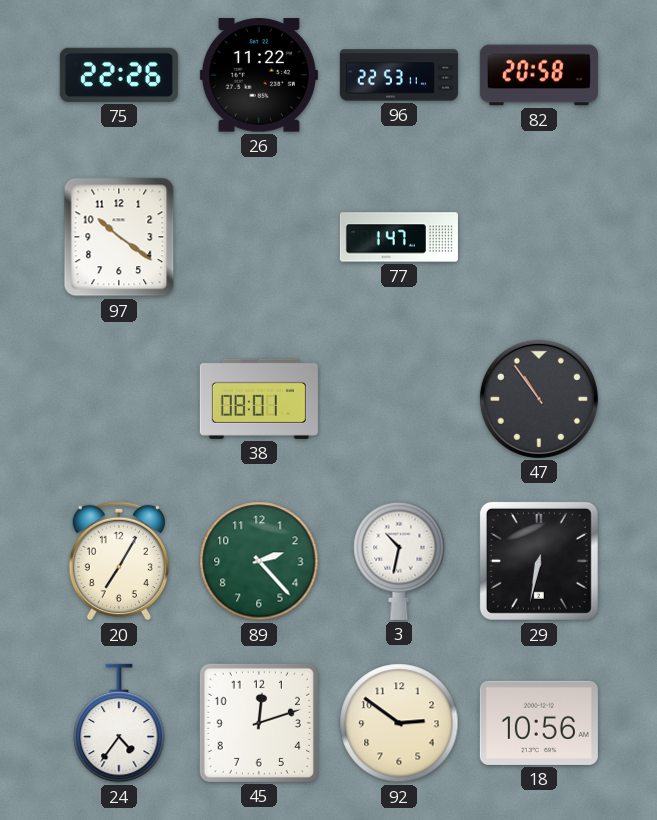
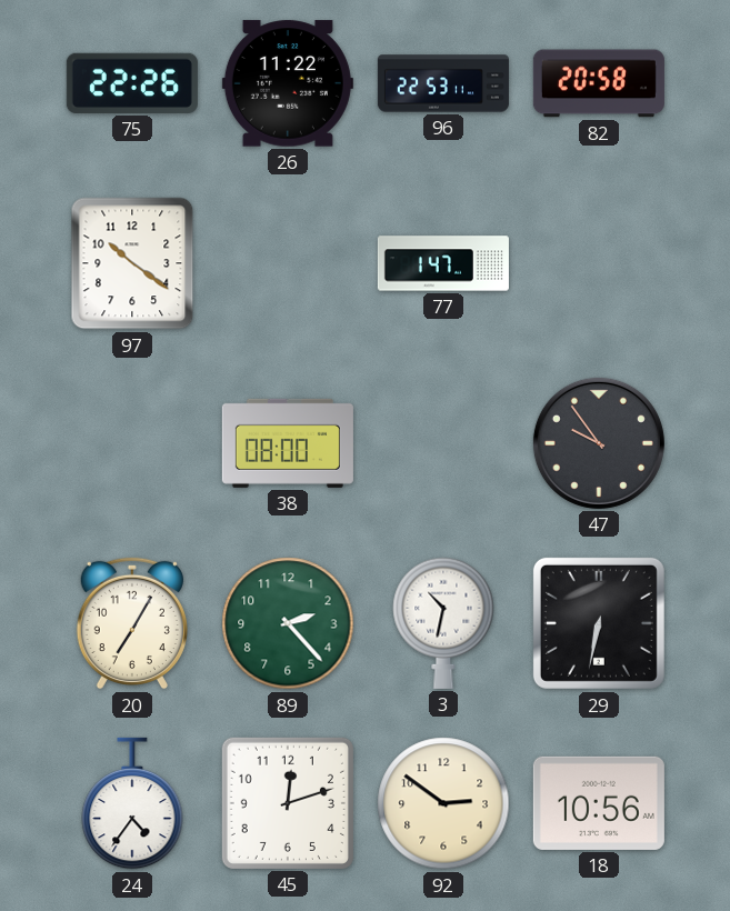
38: 08:01 -> 08:00
47: 10:54 -> 9:54
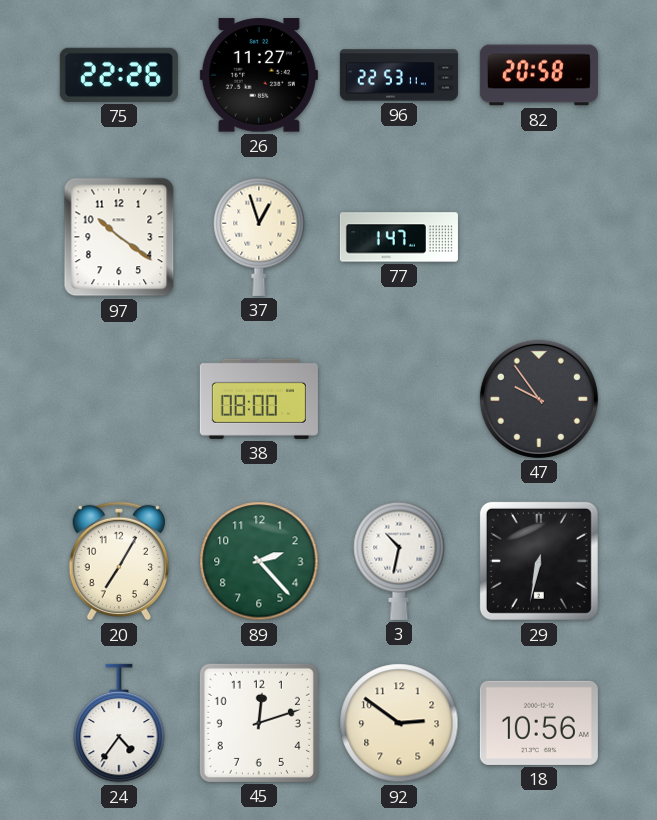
26: 11:22 -> 11:27
37: none -> 12:57
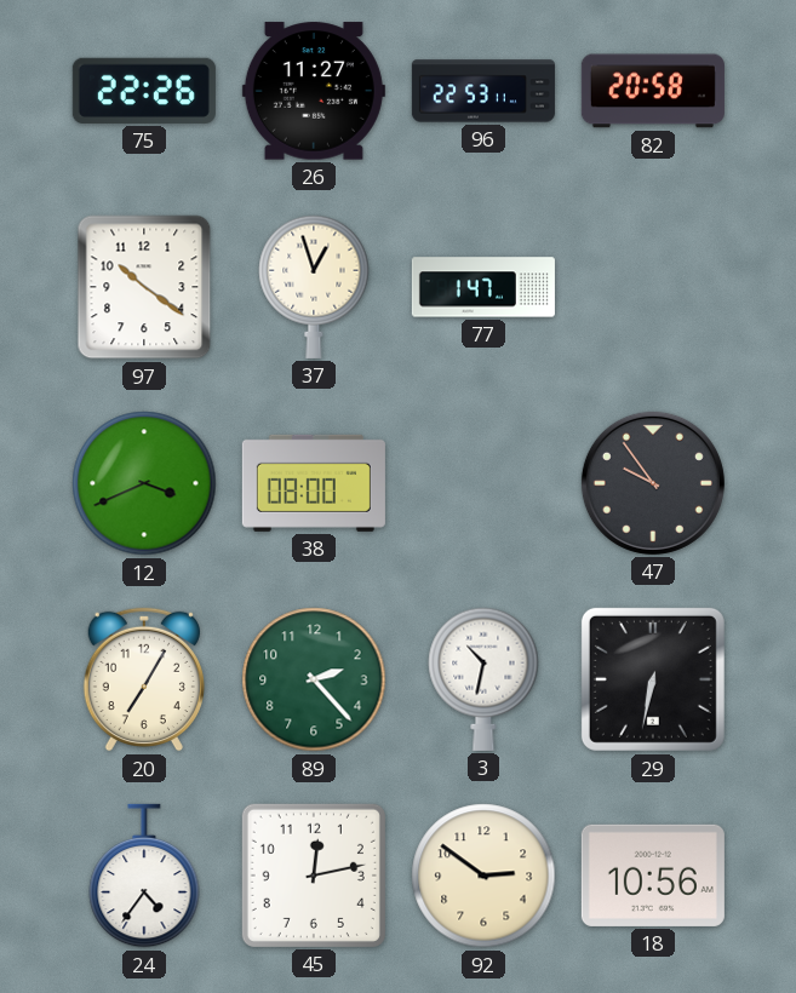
12: none -> 3:41
45: 12:12 -> 12:13
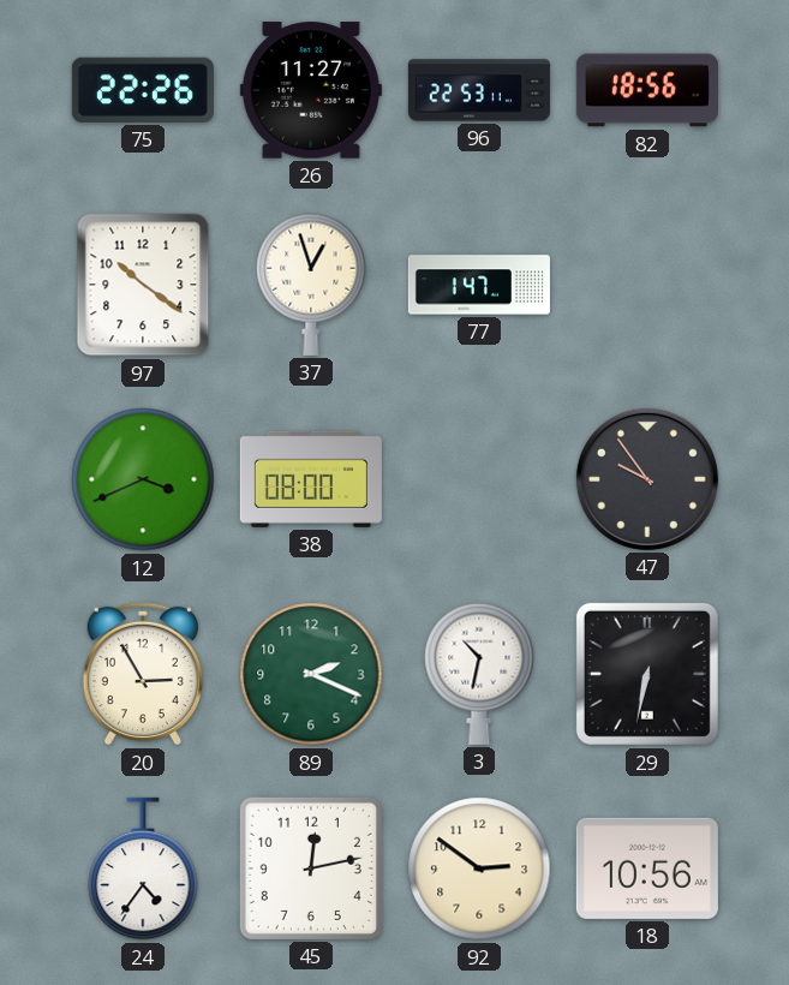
82: 20:58 -> 18:56
20: 7:05 -> 2:55
89: 2:23 -> 2:19
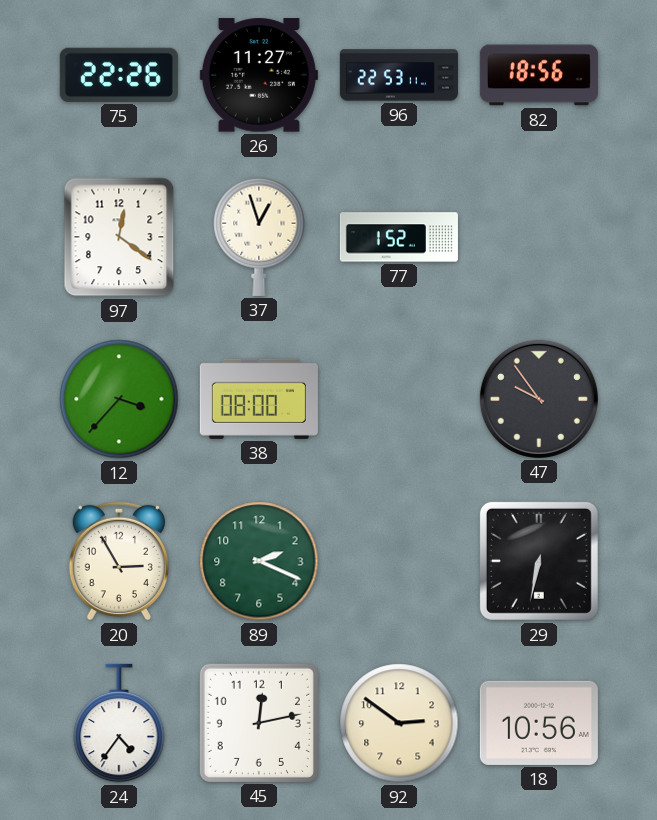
97: 10:21 -> 12:21
77: 1:47 -> 1:52
12: 3:41 -> 3:37
3: 10:32 -> none
